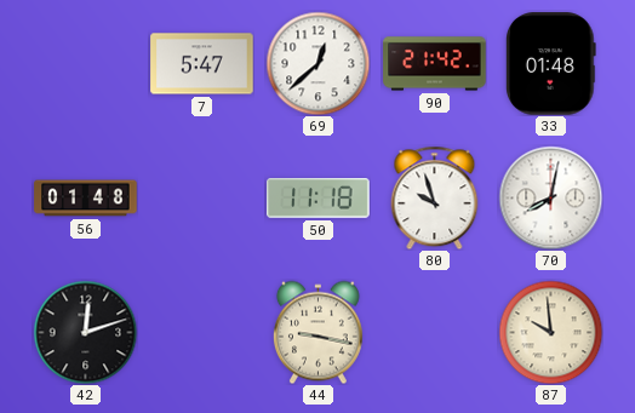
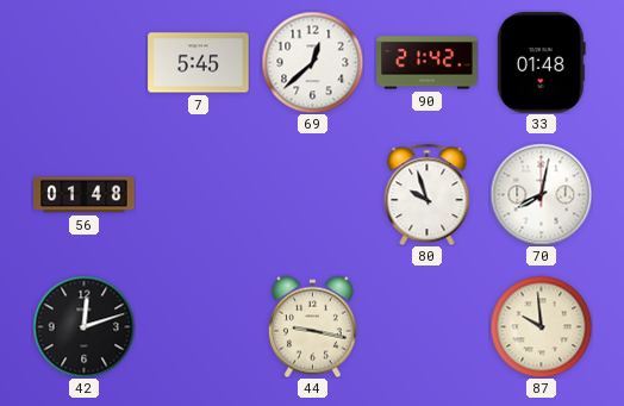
7: 5:47 -> 5:45
50: 11:18 -> none
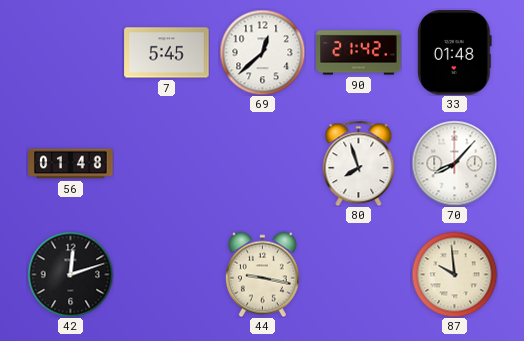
80: 9:57 -> 7:57
70: 8:02 -> 8:07
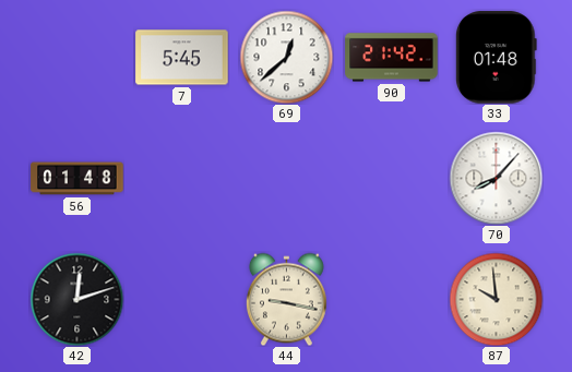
80: 7:57 -> none
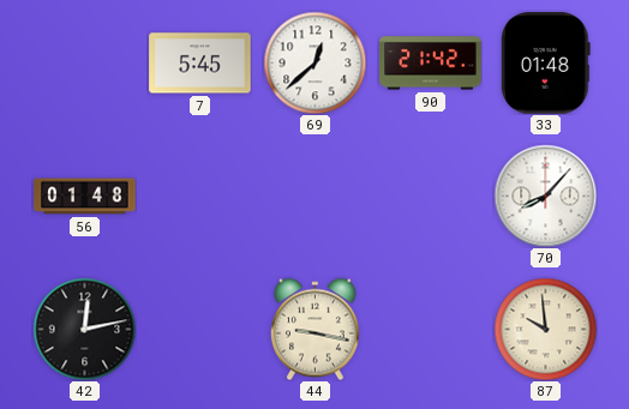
42: 12:12 -> 12:13
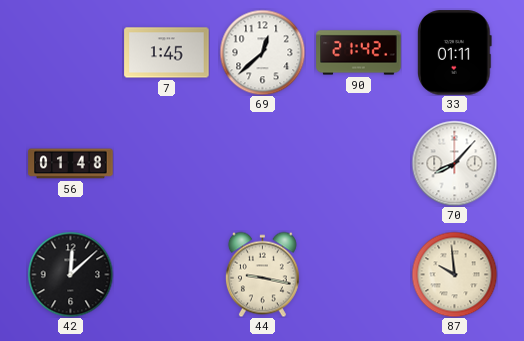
7: 5:45 -> 1:45
33: 01:48 -> 01:11
42: 12:13 -> 12:08
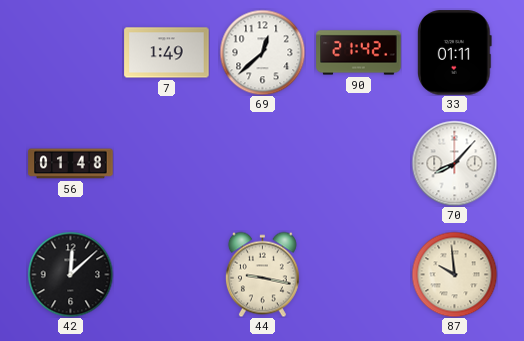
7: 1:45 -> 1:49
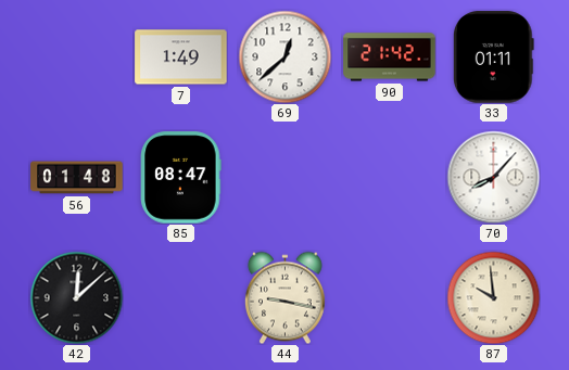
85: none -> 08:47
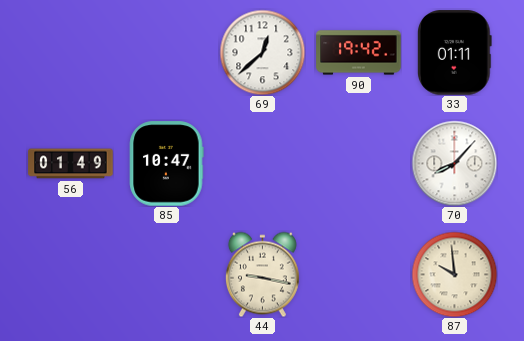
7: 1:49 -> none
90: 21:42 -> 19:42
56: 01:48 -> 01:49
85: 08:47 -> 10:47
42: 12:08 -> none
